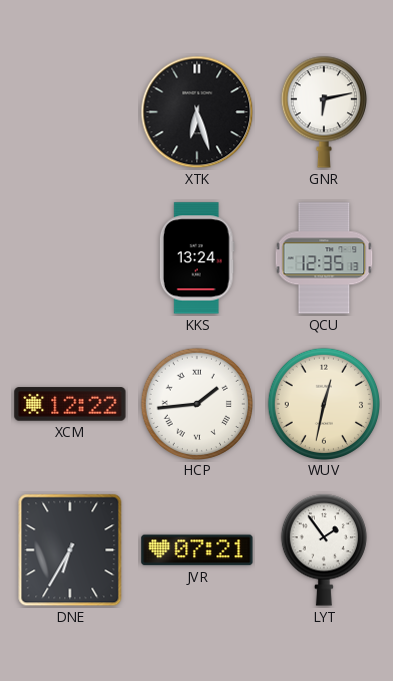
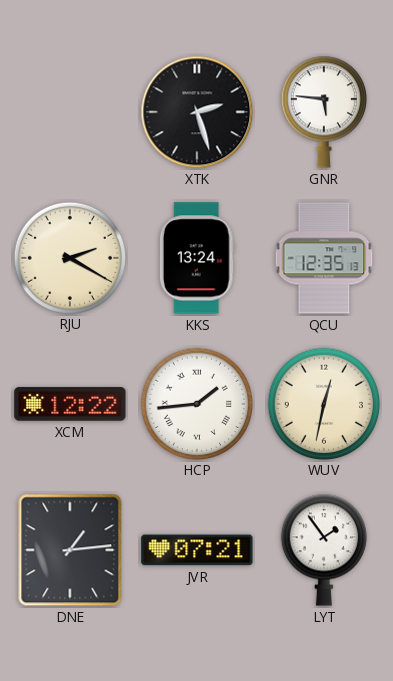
XTK: 6:27 -> 2:27
GNR: 6:13 -> 5:46
RJU: none -> 2:20
DNE: 6:35 -> 1:14
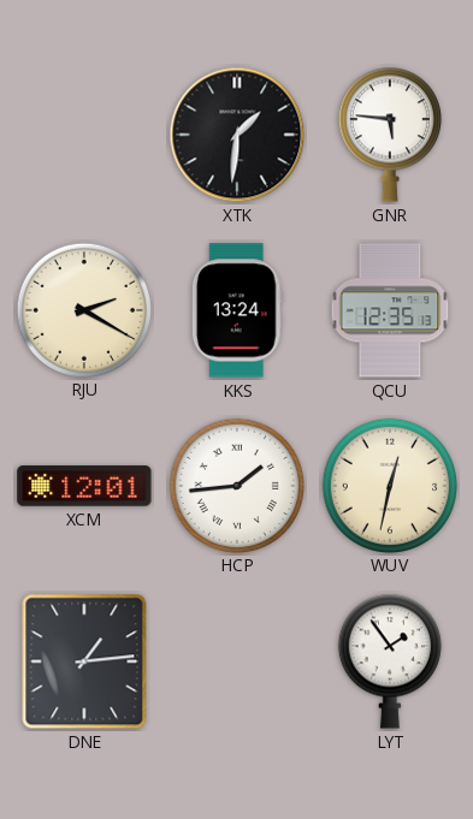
XTK: 2:27 -> 1:31
XCM: 12:22 -> 12:01
JVR: 07:21 -> none
